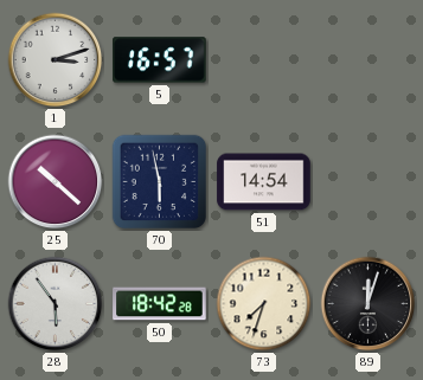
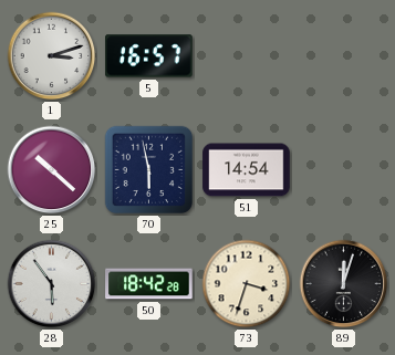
73: 7:33 -> 3:33
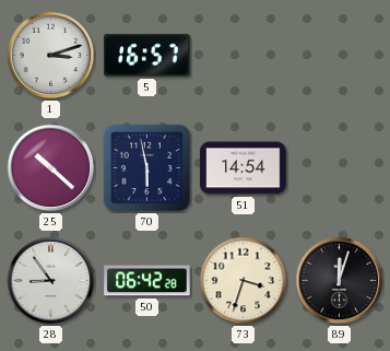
28: 5:54 -> 8:54
50: 18:42 -> 06:42
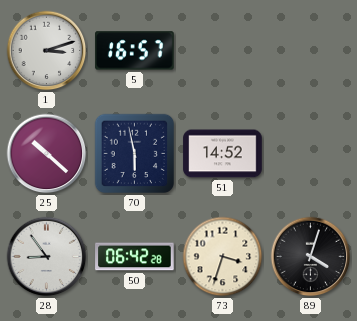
51: 14:54 -> 14:52
89: 12:03 -> 4:03
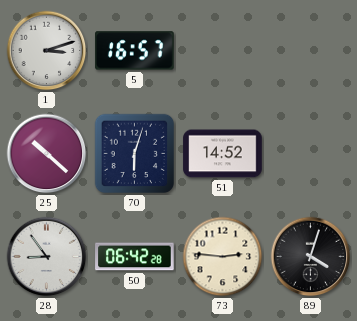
70: 5:58 -> 6:03
73: 3:33 -> 2:46
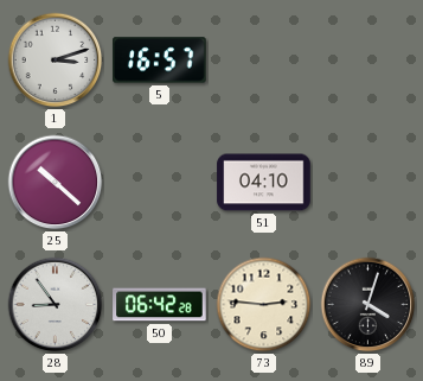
70: 6:03 -> none
51: 14:52 -> 04:10
